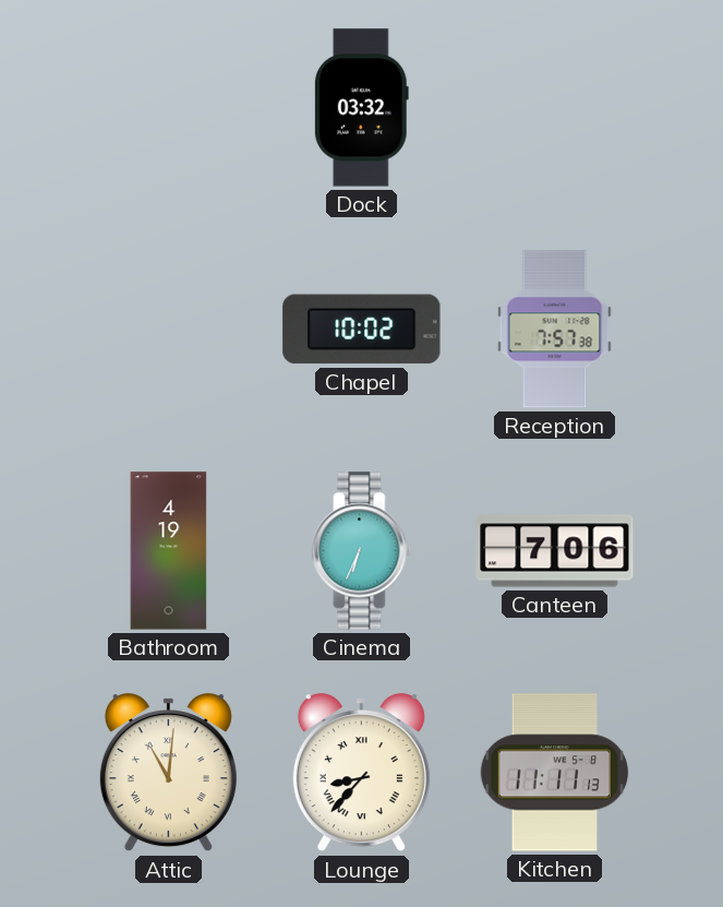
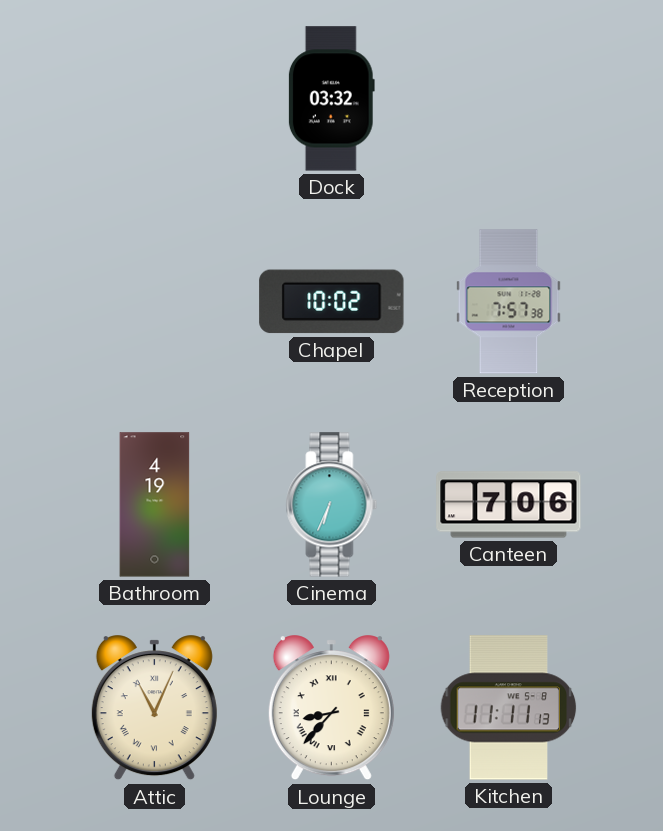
Attic: 11:01 -> 11:04
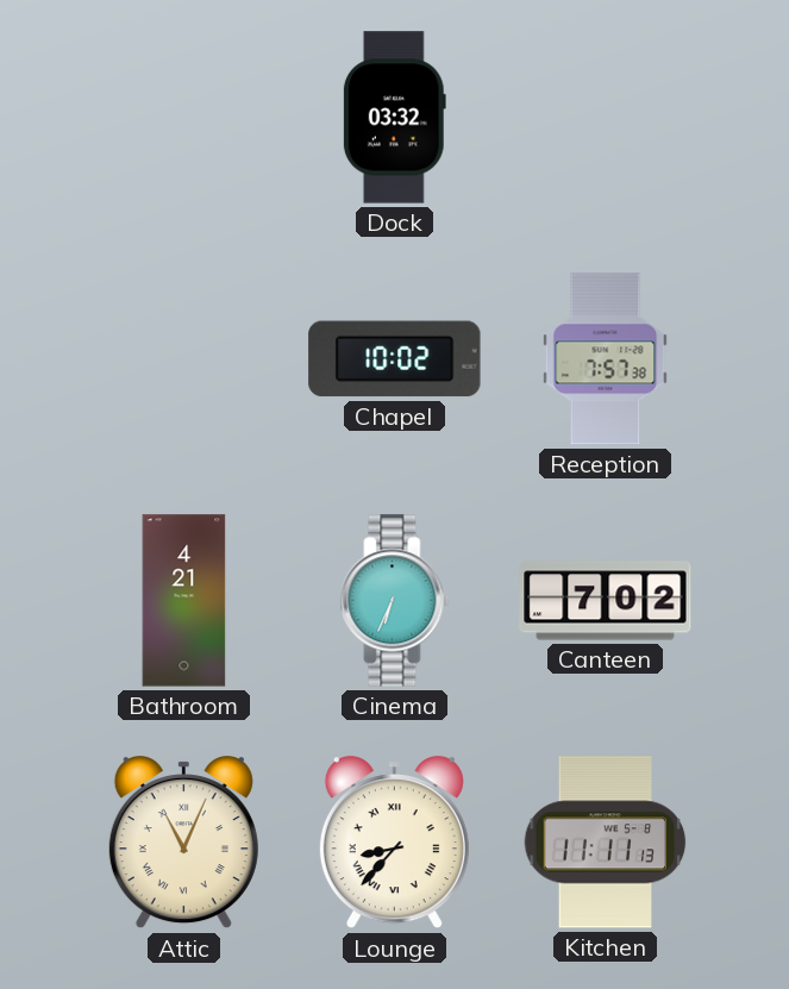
Bathroom: 4:19 -> 4:21
Canteen: 7:06 -> 7:02
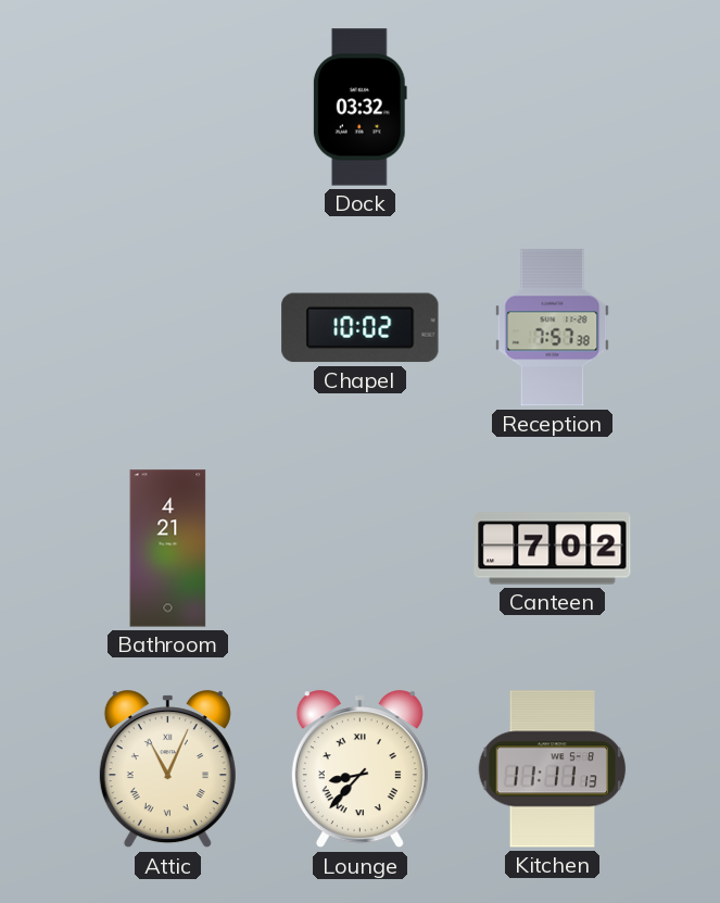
Cinema: 6:34 -> none
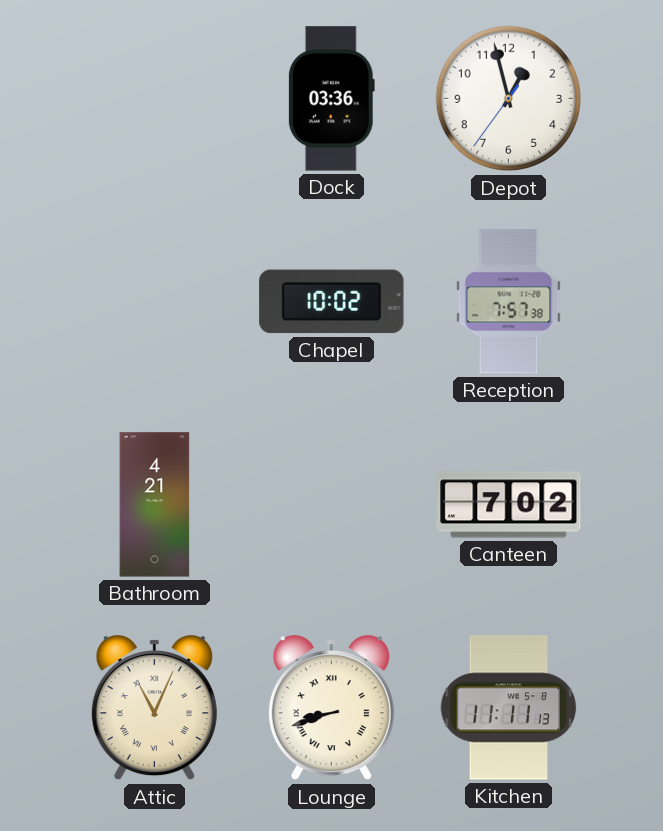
Dock: 03:32 -> 03:36
Depot: none -> 12:57
Lounge: 8:37 -> 8:42
